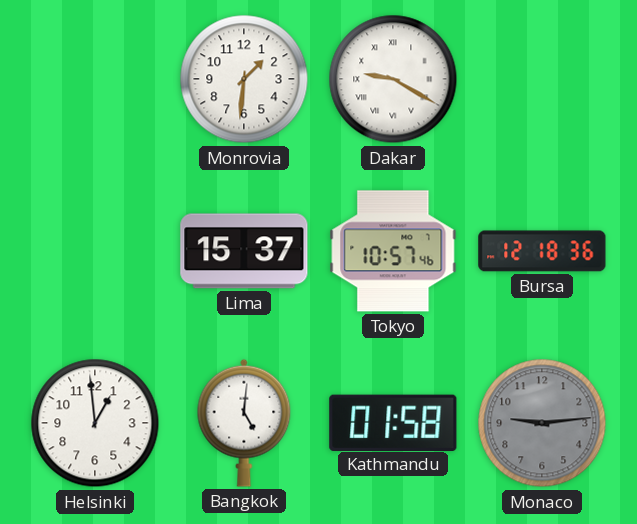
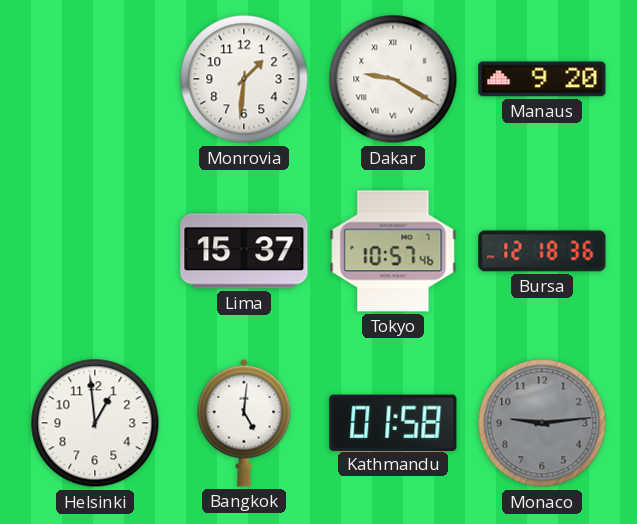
Manaus: none -> 9:20
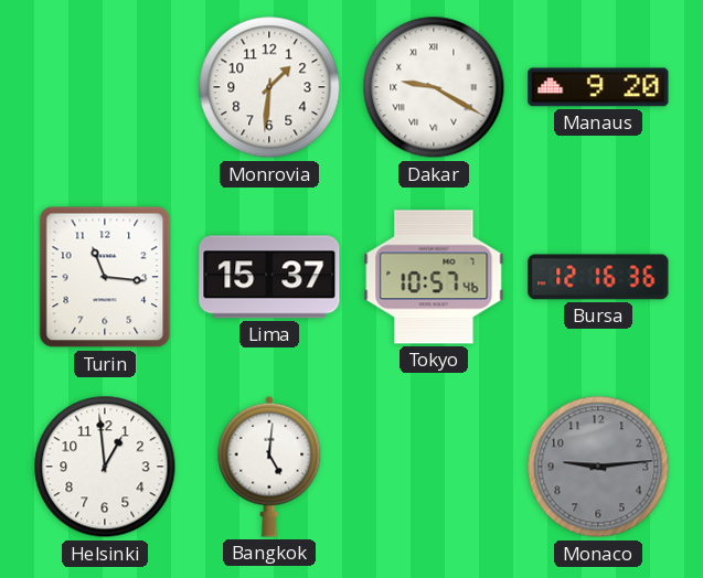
Turin: none -> 11:16
Bursa: 12:18 -> 12:16
Kathmandu: 01:58 -> none
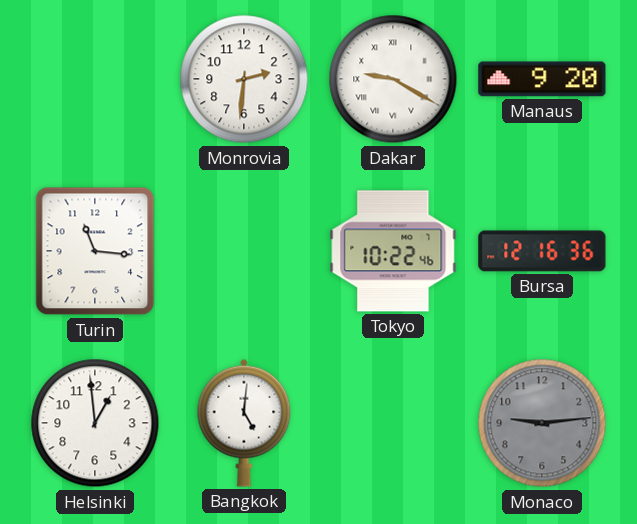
Monrovia: 1:31 -> 2:31
Lima: 15:37 -> none
Tokyo: 10:57 -> 10:22
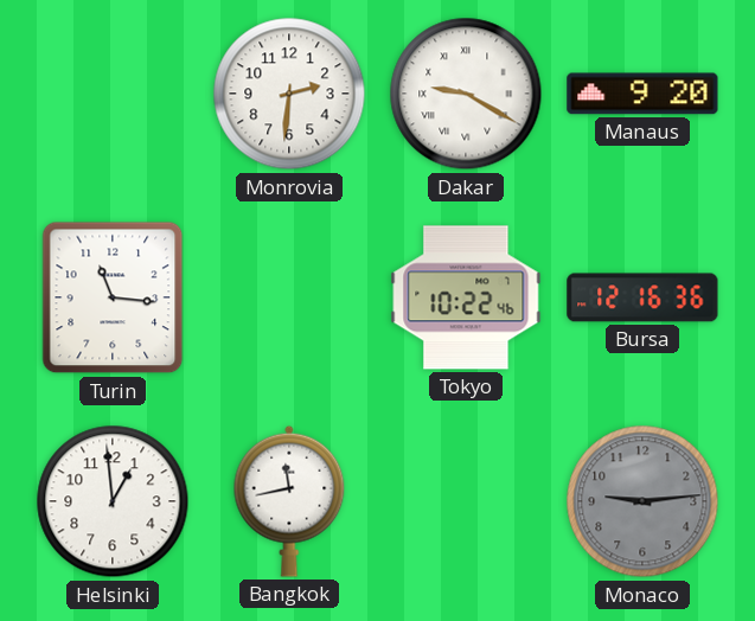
Bangkok: 5:01 -> 11:43
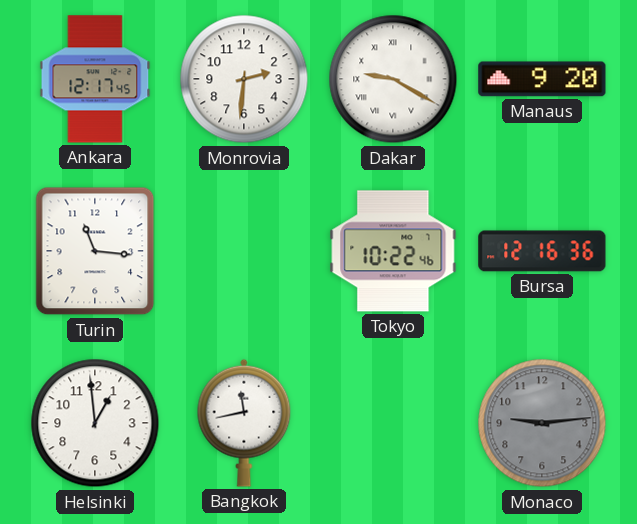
Ankara: none -> 12:17
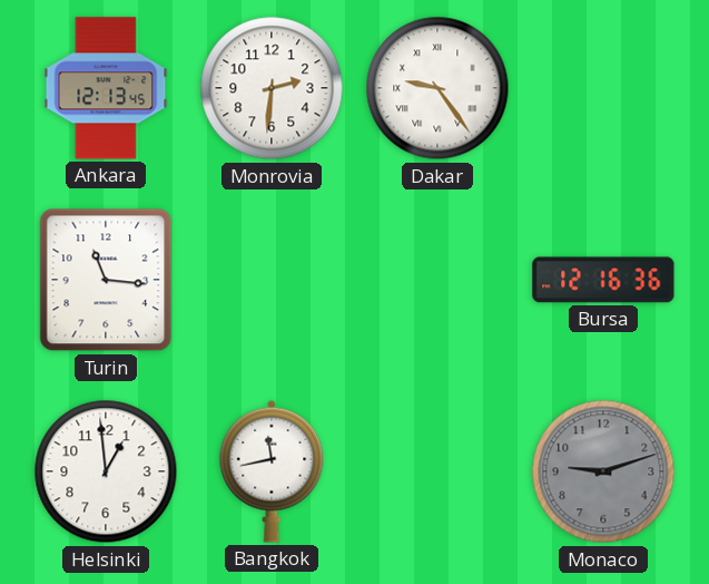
Ankara: 12:17 -> 12:13
Dakar: 9:20 -> 9:24
Manaus: 9:20 -> none
Tokyo: 10:22 -> none
Monaco: 9:14 -> 9:12
